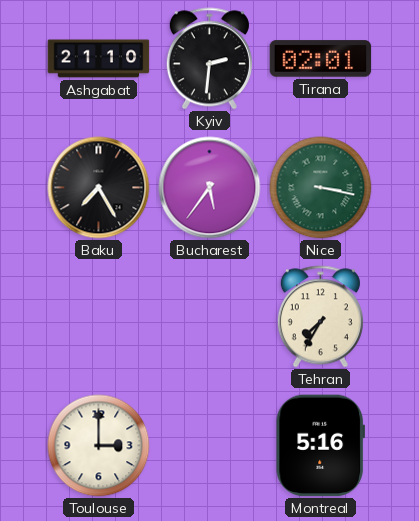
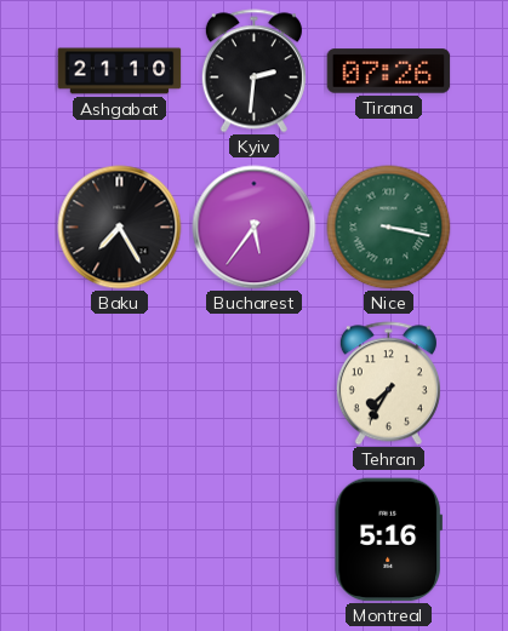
Tirana: 02:01 -> 07:26
Toulouse: 3:00 -> none
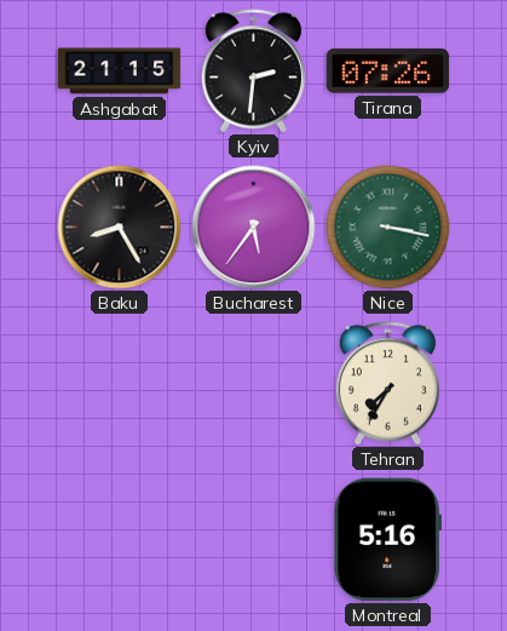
Ashgabat: 21:10 -> 21:15
Baku: 7:25 -> 8:25
